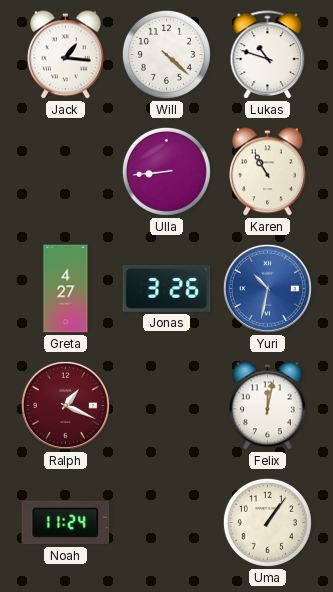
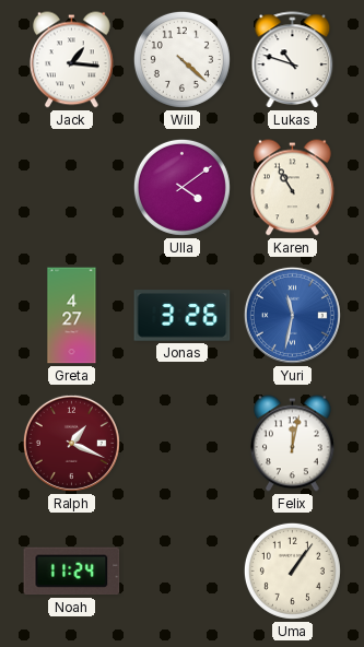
Ulla: 8:44 -> 4:09
Yuri: 10:32 -> 11:32
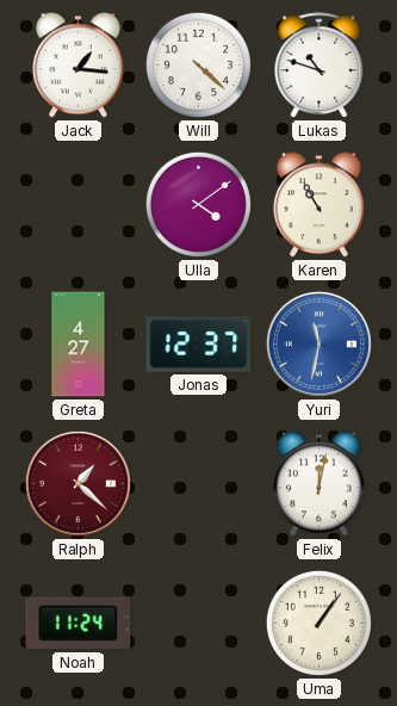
Jonas: 3:26 -> 12:37
Ralph: 1:19 -> 1:22
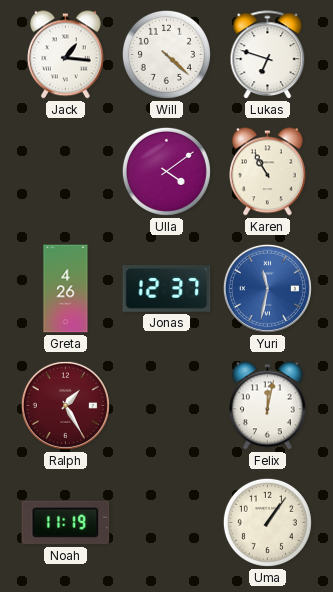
Lukas: 10:48 -> 6:48
Greta: 4:27 -> 4:26
Ralph: 1:22 -> 1:25
Noah: 11:24 -> 11:19
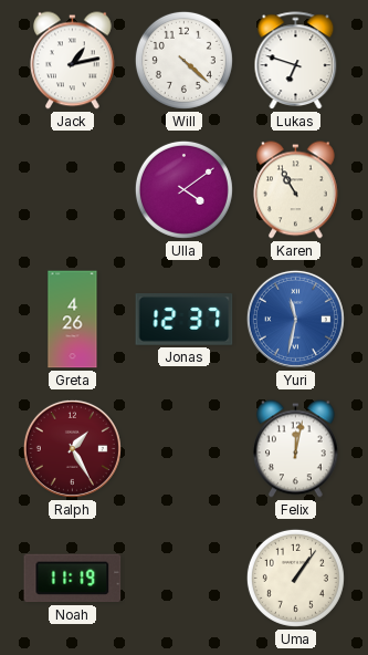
Jack: 1:16 -> 1:13
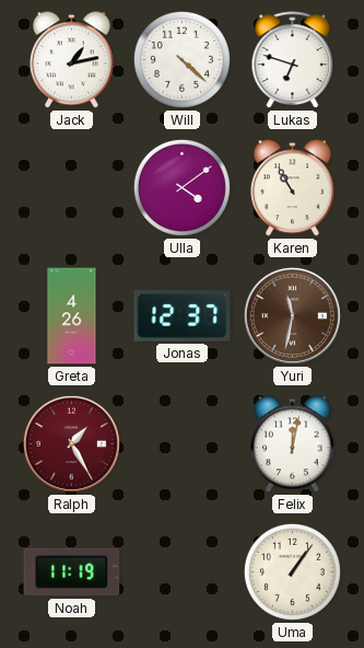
Yuri dial: blue -> brown
